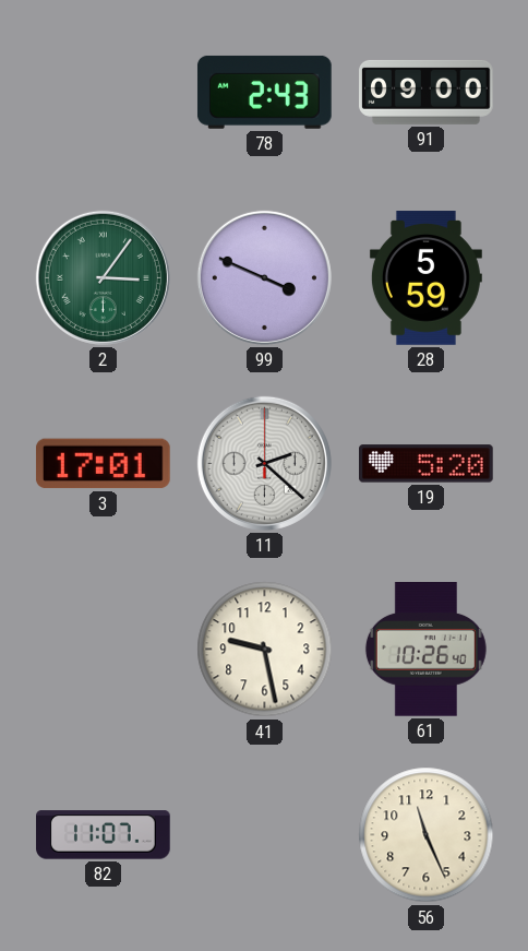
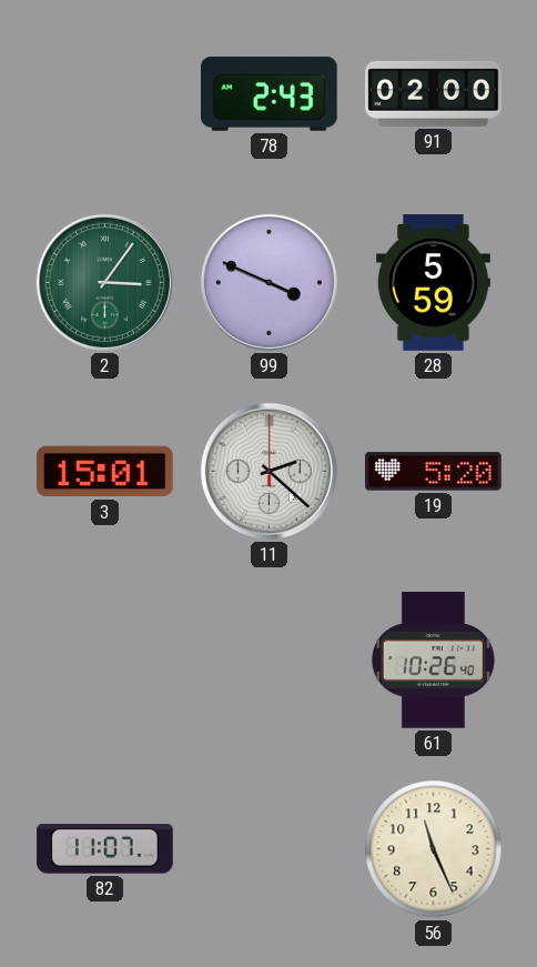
91: 09:00 -> 02:00
3: 17:01 -> 15:01
41: 9:28 -> none
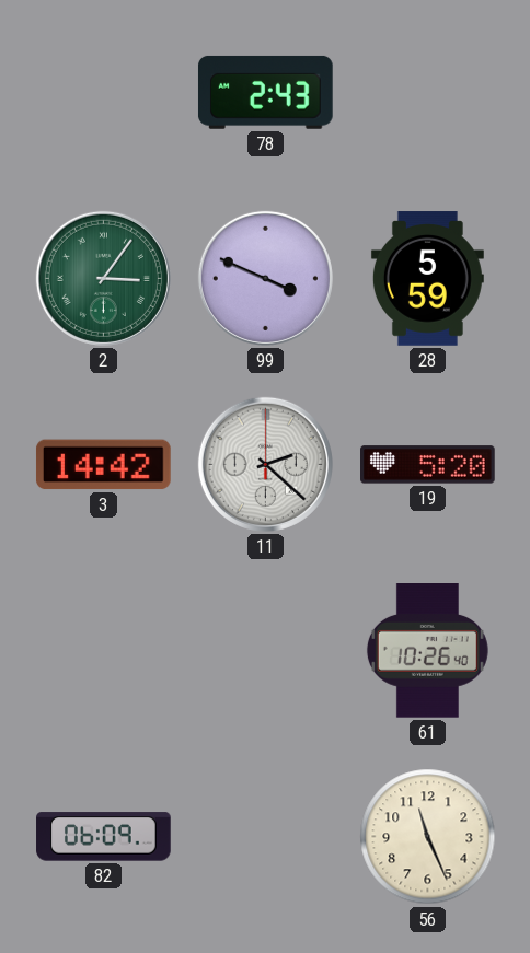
91: 02:00 -> none
3: 15:01 -> 14:42
82: 11:07 -> 06:09
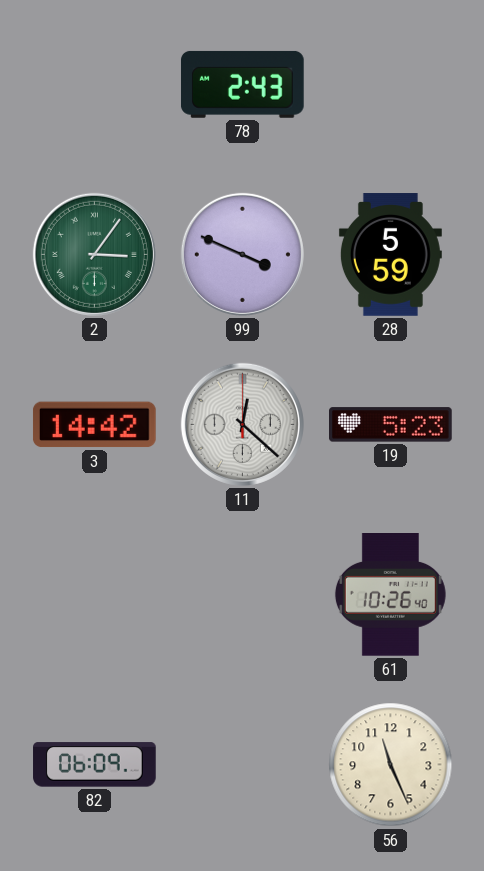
11: 2:22 -> 12:22
19: 5:20 -> 5:23
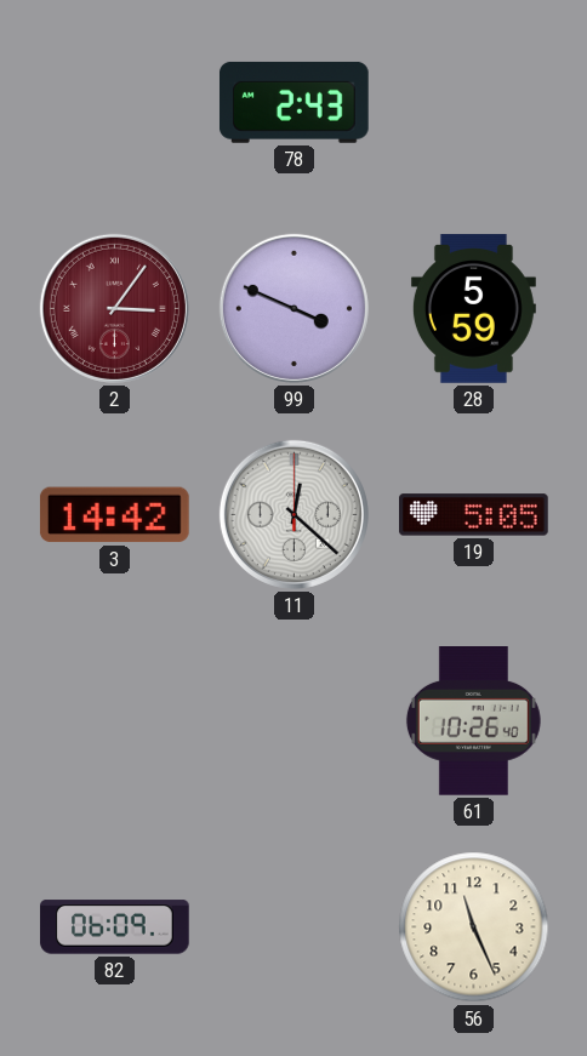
2 dial: green -> burgundy
19: 5:23 -> 5:05
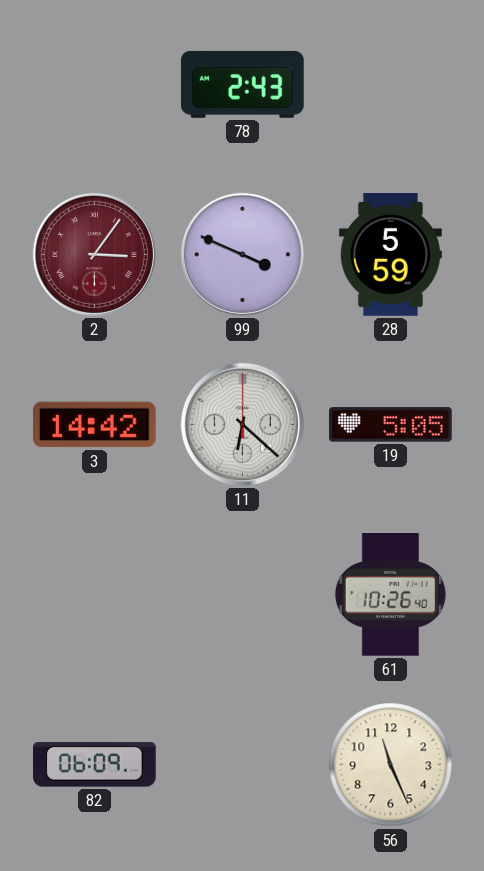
11: 12:22 -> 6:22
